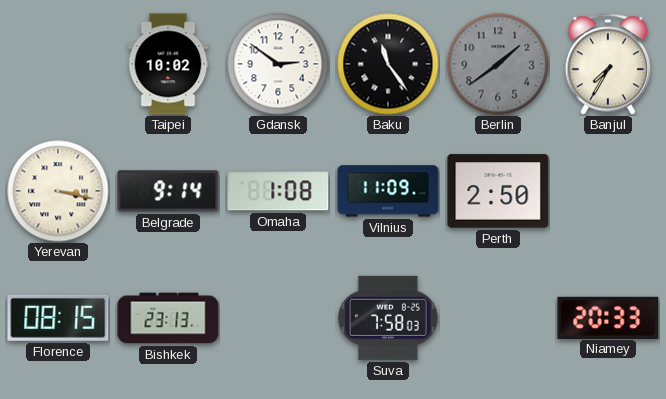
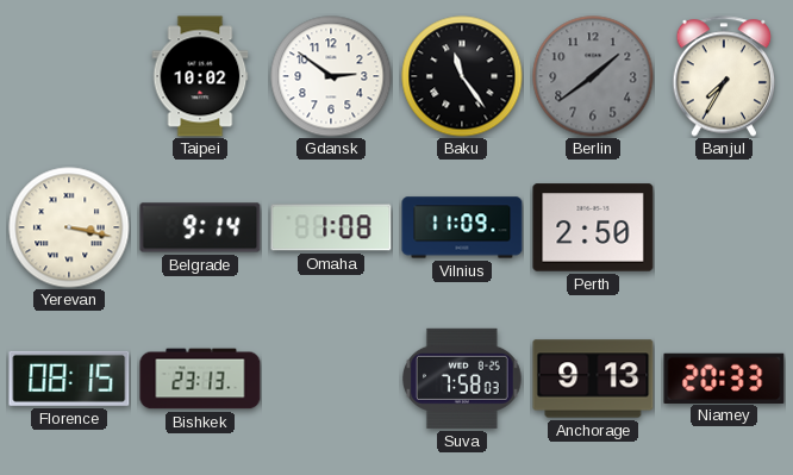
Anchorage: none -> 9:13
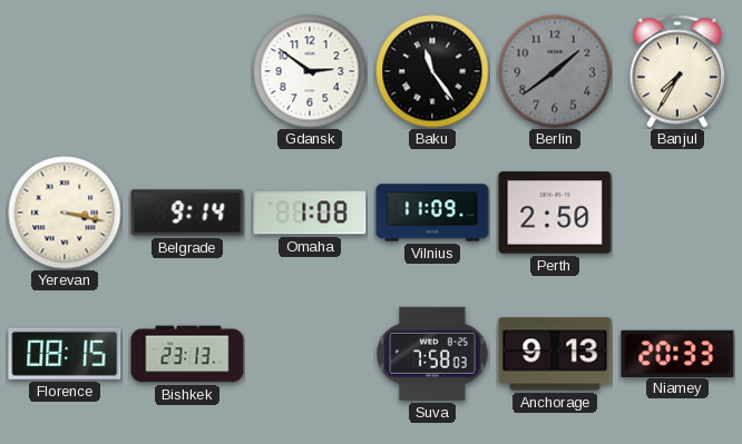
Taipei: 10:02 -> none
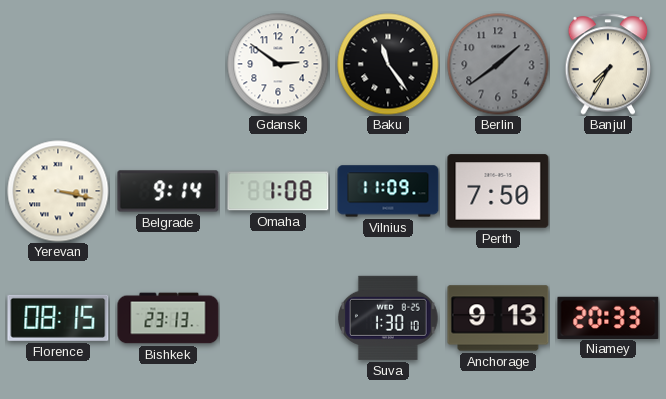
Perth: 2:50 -> 7:50
Suva: 7:58 -> 1:30
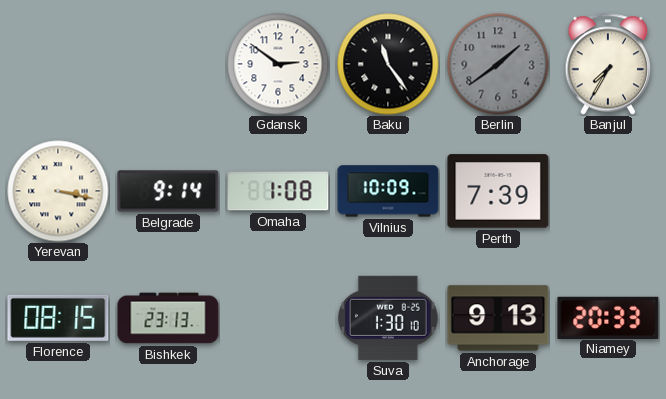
Vilnius: 11:09 -> 10:09
Perth: 7:50 -> 7:39
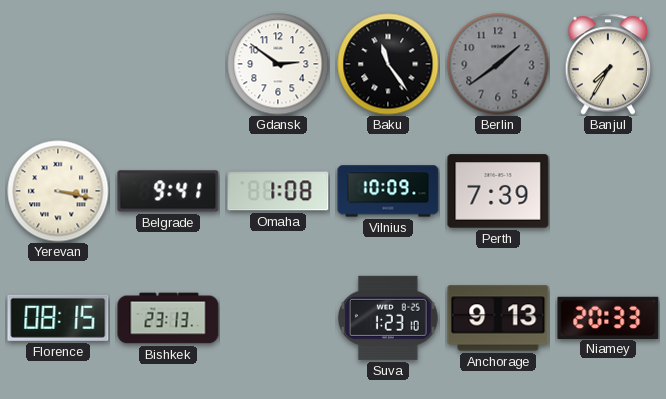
Belgrade: 9:14 -> 9:41
Suva: 1:30 -> 1:23
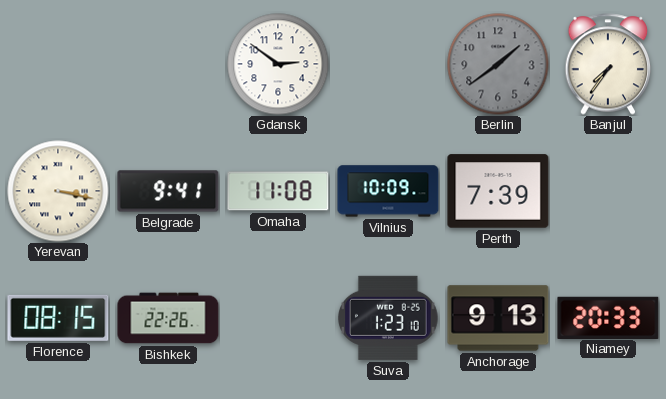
Baku: 11:24 -> none
Banjul: 7:35 -> 7:36
Omaha: 1:08 -> 11:08
Bishkek: 23:13 -> 22:26
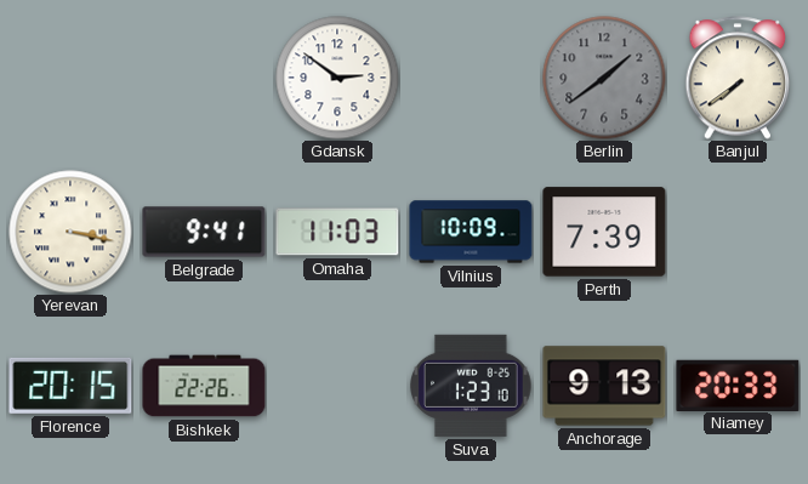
Banjul: 7:36 -> 7:39
Omaha: 11:08 -> 11:03
Florence: 08:15 -> 20:15
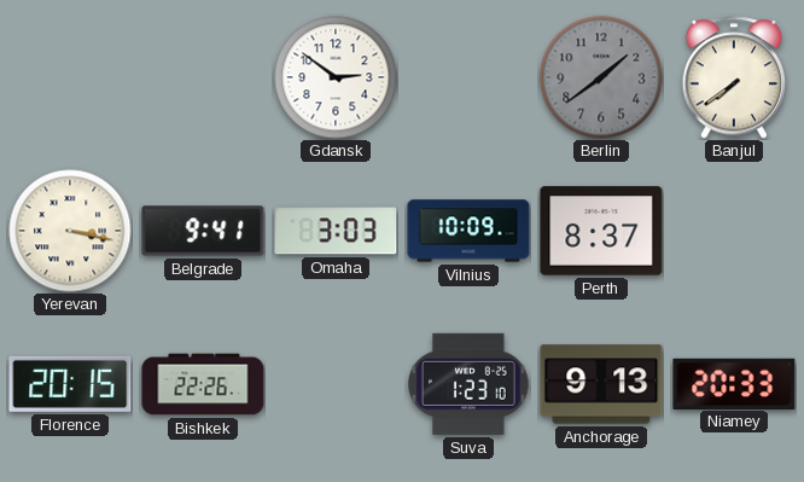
Omaha: 11:03 -> 3:03
Perth: 7:39 -> 8:37
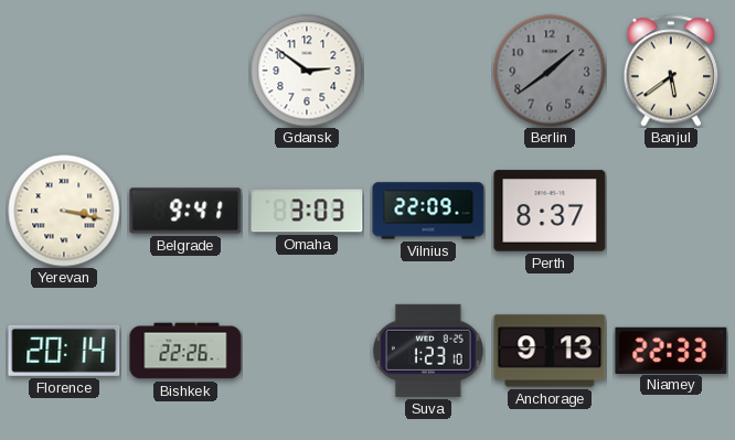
Banjul: 7:39 -> 5:39
Vilnius: 10:09 -> 22:09
Florence: 20:15 -> 20:14
Niamey: 20:33 -> 22:33
